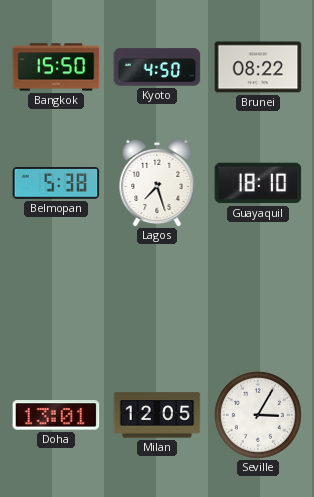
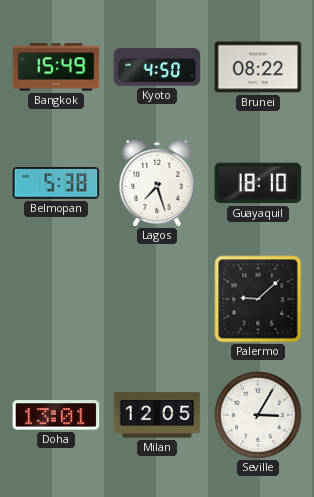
Bangkok: 15:50 -> 15:49
Palermo: none -> 9:08
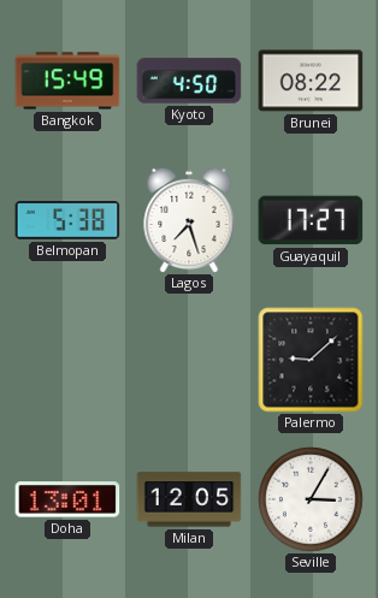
Guayaquil: 18:10 -> 17:27
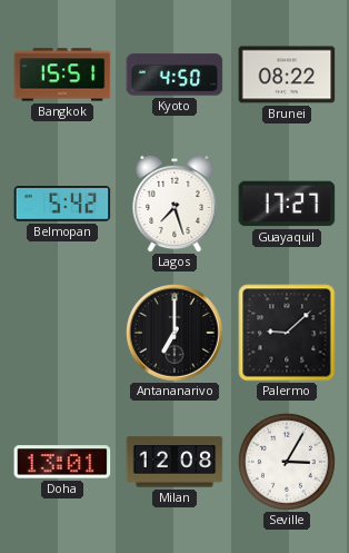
Bangkok: 15:49 -> 15:51
Belmopan: 5:38 -> 5:42
Antananarivo: none -> 7:00
Milan: 12:05 -> 12:08
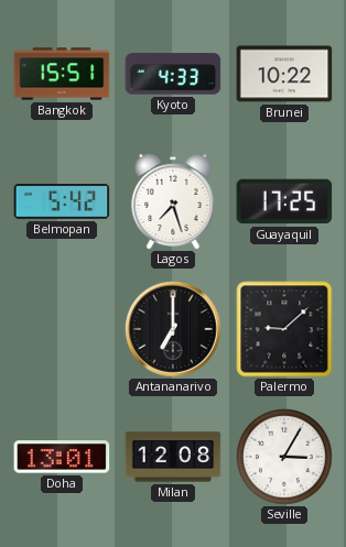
Kyoto: 4:50 -> 4:33
Brunei: 08:22 -> 10:22
Guayaquil: 17:27 -> 17:25
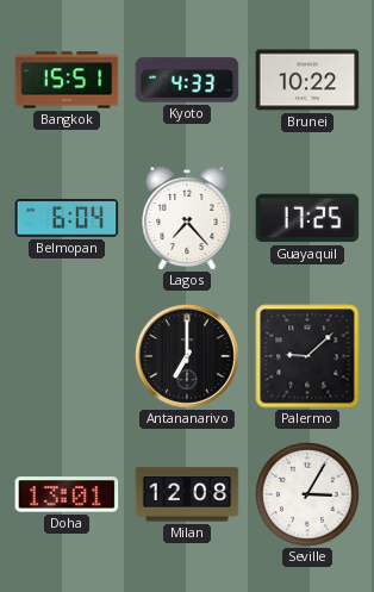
Belmopan: 5:42 -> 6:04
Lagos: 7:27 -> 7:23
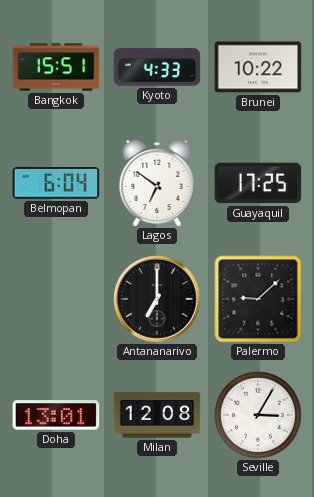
Lagos: 7:23 -> 6:51
